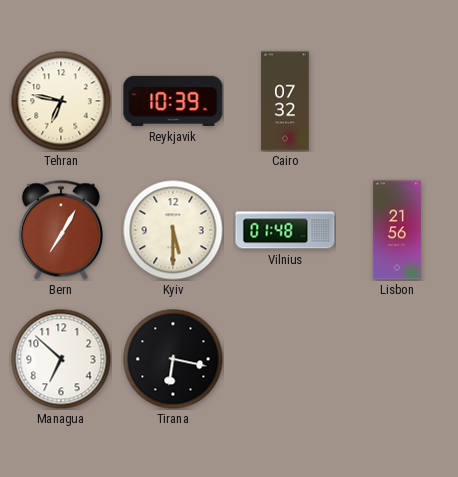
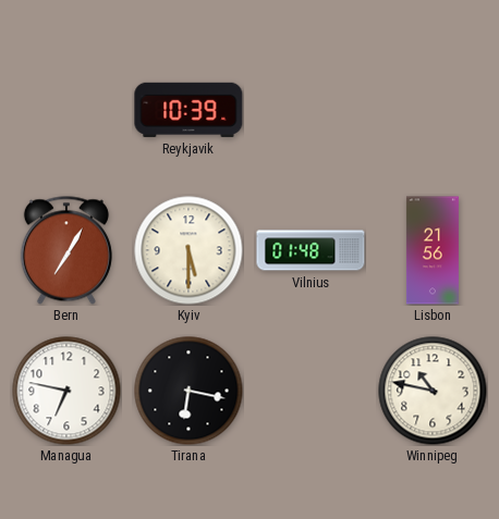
Tehran: 6:47 -> none
Cairo: 07:32 -> none
Managua: 6:52 -> 6:47
Winnipeg: none -> 10:47
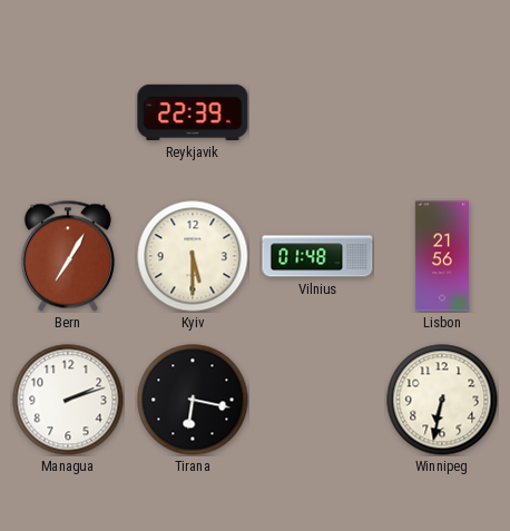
Reykjavik: 10:39 -> 22:39
Managua: 6:47 -> 2:12
Winnipeg: 10:47 -> 6:32
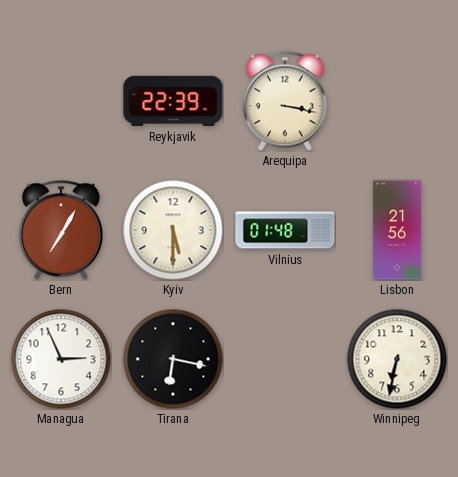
Arequipa: none -> 3:17
Managua: 2:12 -> 2:56
